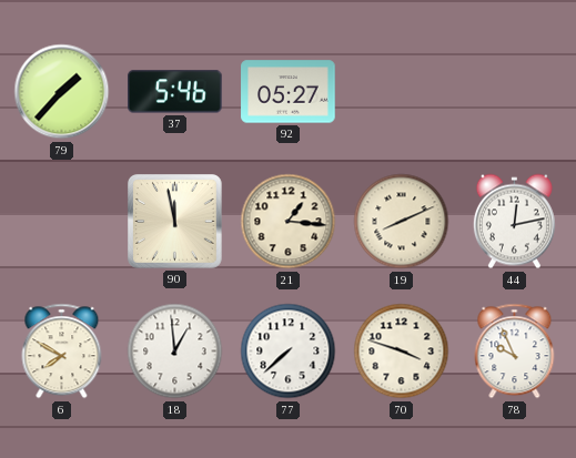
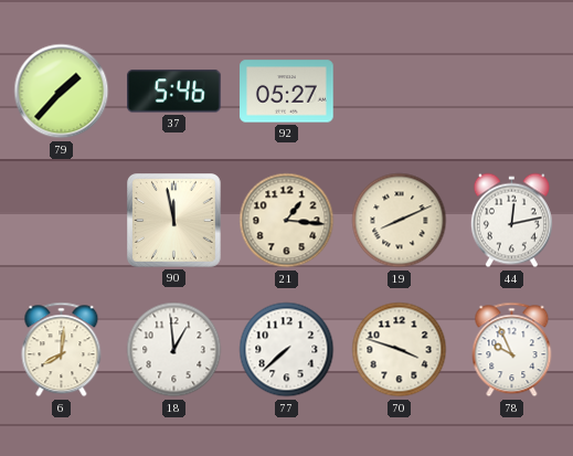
6: 7:50 -> 8:01
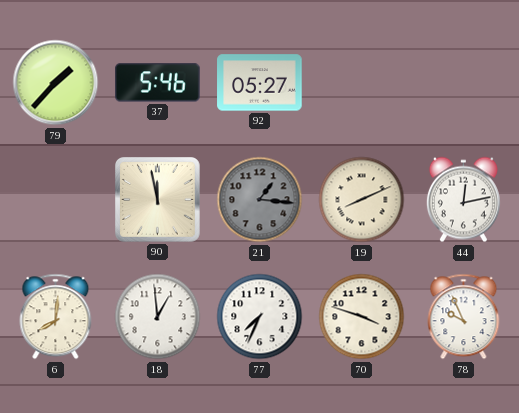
21 dial: cream -> grey
77: 7:38 -> 7:34
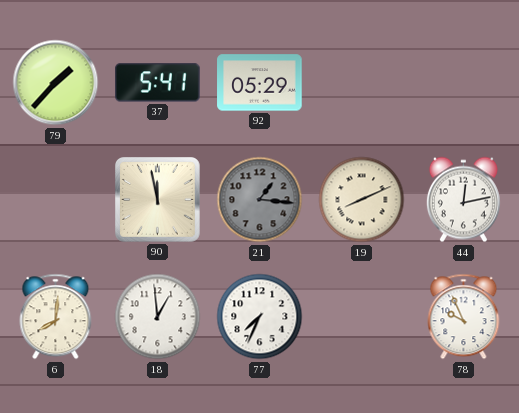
37: 5:46 -> 5:41
92: 05:27 -> 05:29
70: 3:48 -> none
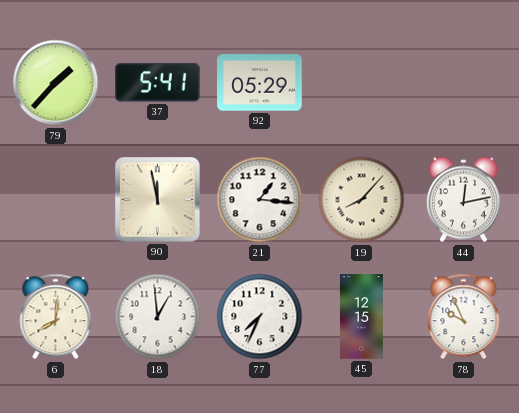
21 dial: grey -> white
19: 8:11 -> 8:07
45: none -> 12:15
